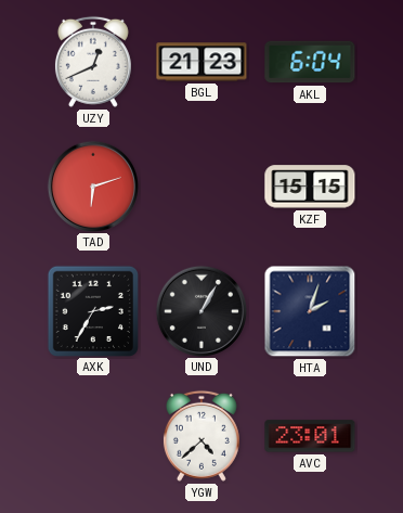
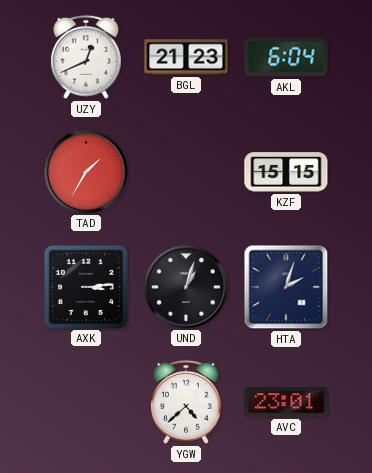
TAD: 6:12 -> 1:35
AXK: 2:35 -> 3:14
UND: 1:05 -> 1:03
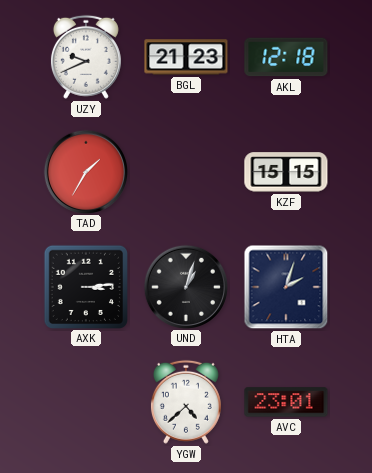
UZY: 12:41 -> 9:41
AKL: 6:04 -> 12:18
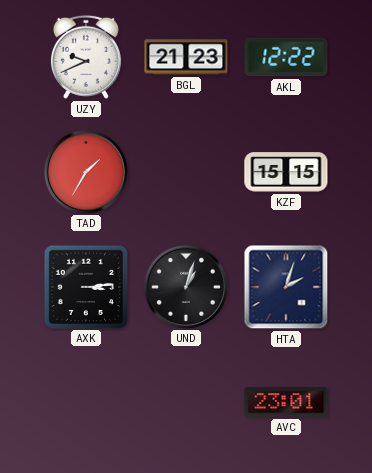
AKL: 12:18 -> 12:22
YGW: 4:38 -> none
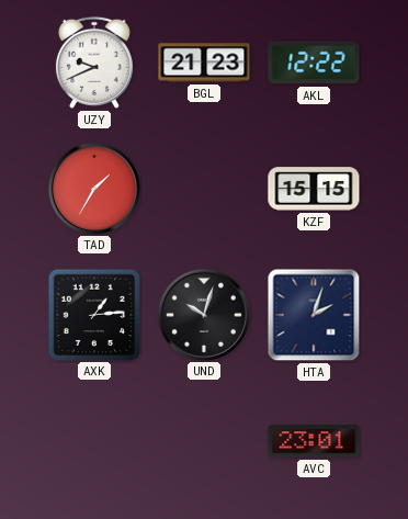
AXK: 3:14 -> 1:14
UND: 1:03 -> 10:03
